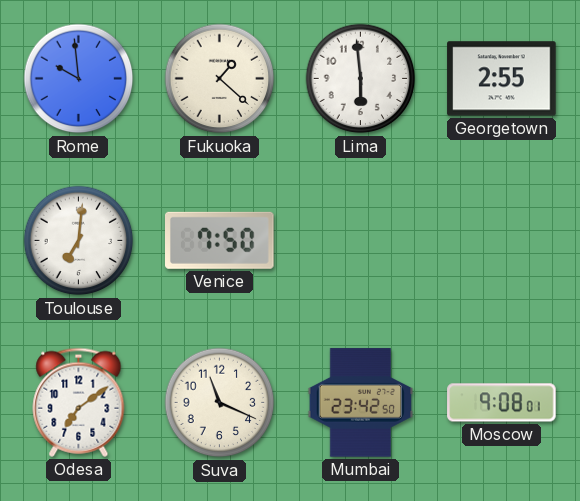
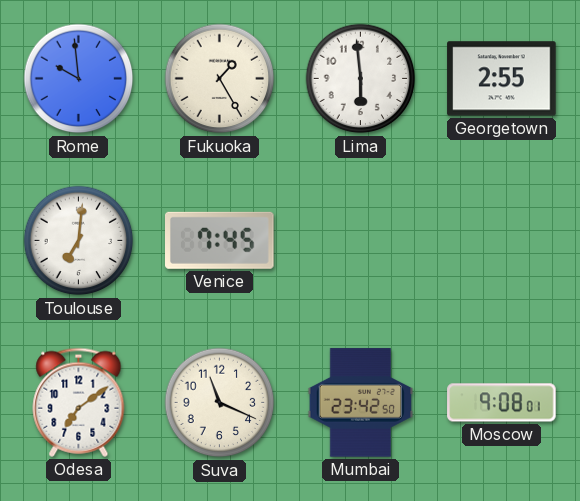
Fukuoka: 1:22 -> 1:25
Venice: 7:50 -> 7:45
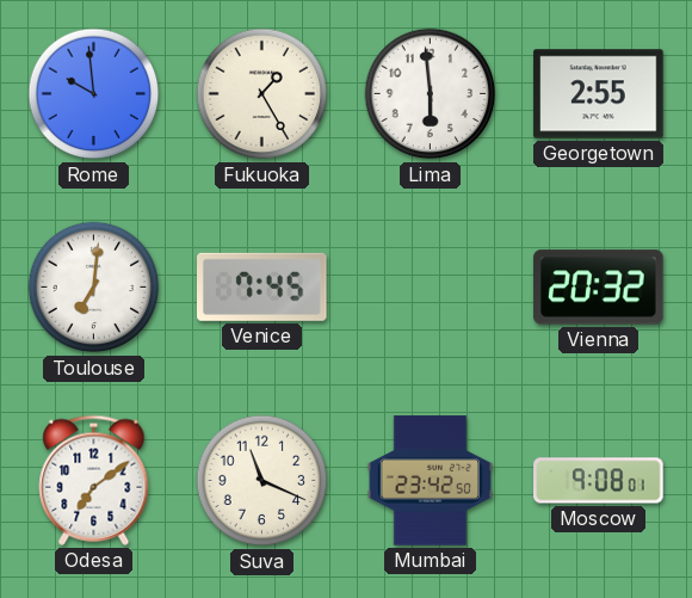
Vienna: none -> 20:32
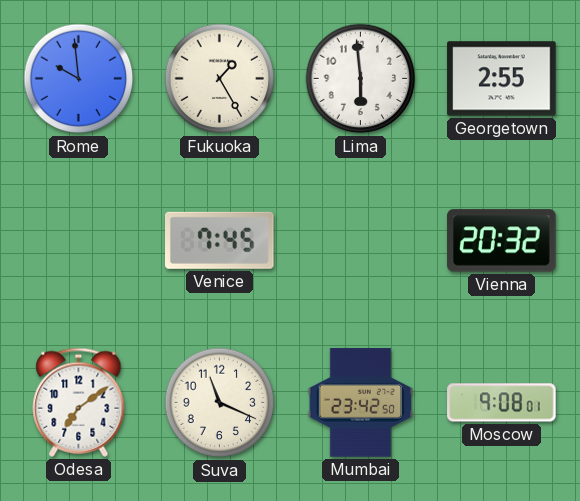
Toulouse: 7:01 -> none
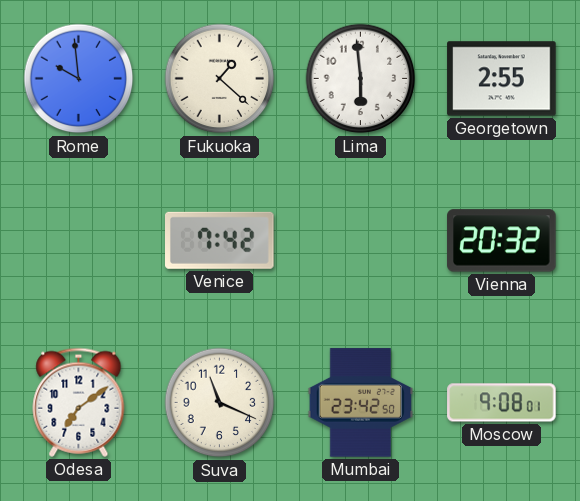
Fukuoka: 1:25 -> 1:22
Venice: 7:45 -> 7:42
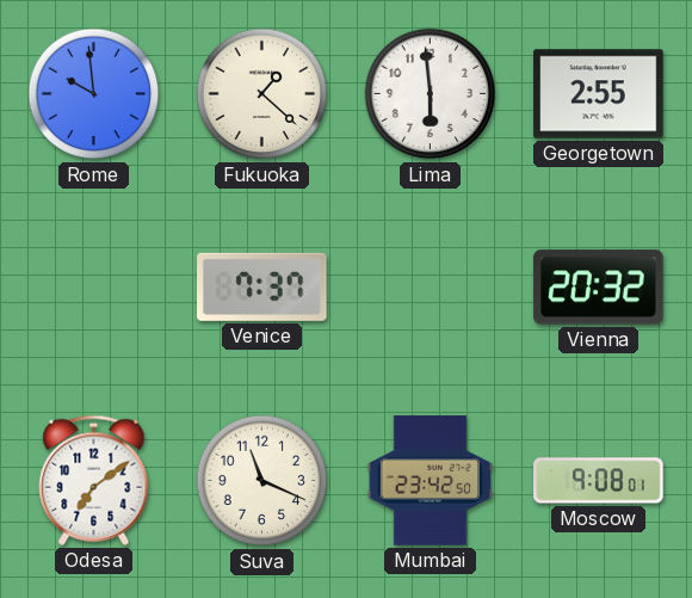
Venice: 7:42 -> 7:37
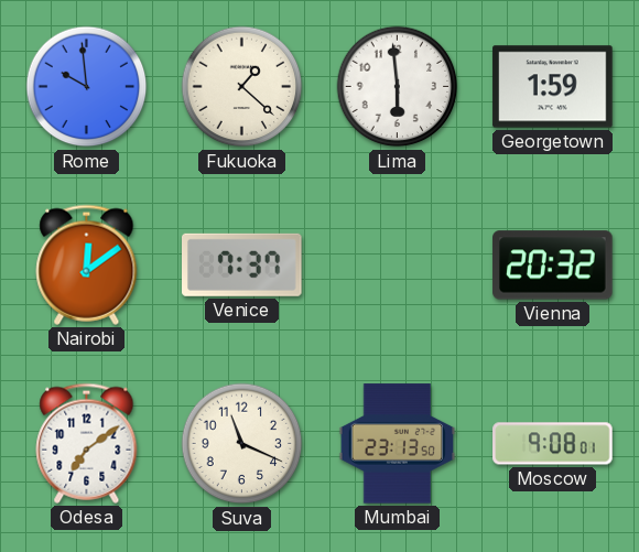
Georgetown: 2:55 -> 1:59
Nairobi: none -> 12:09
Mumbai: 23:42 -> 23:13
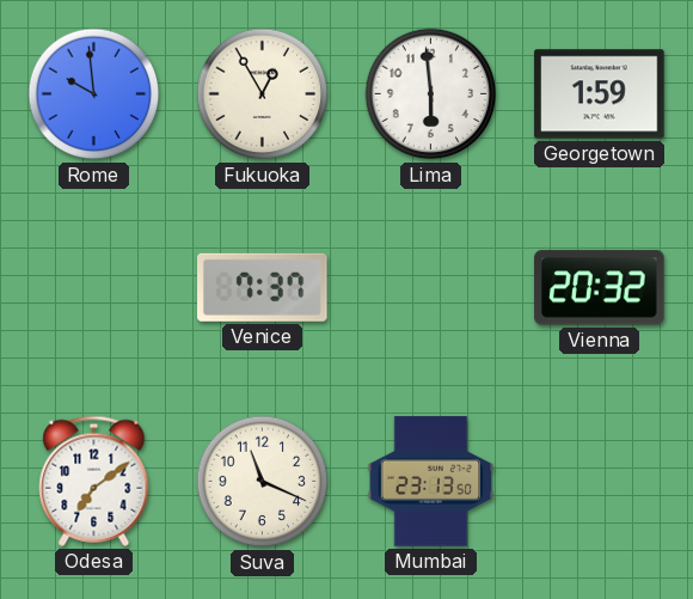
Fukuoka: 1:22 -> 12:55
Nairobi: 12:09 -> none
Moscow: 9:08 -> none
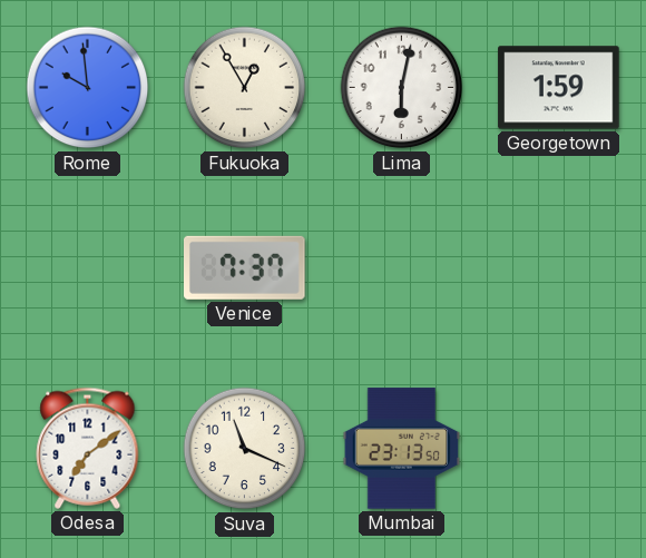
Lima: 5:59 -> 6:02
Vienna: 20:32 -> none
